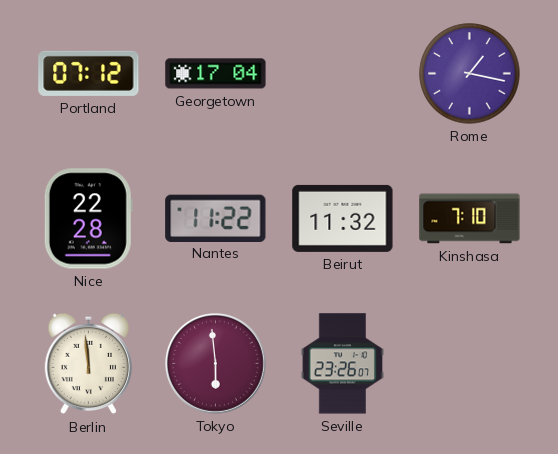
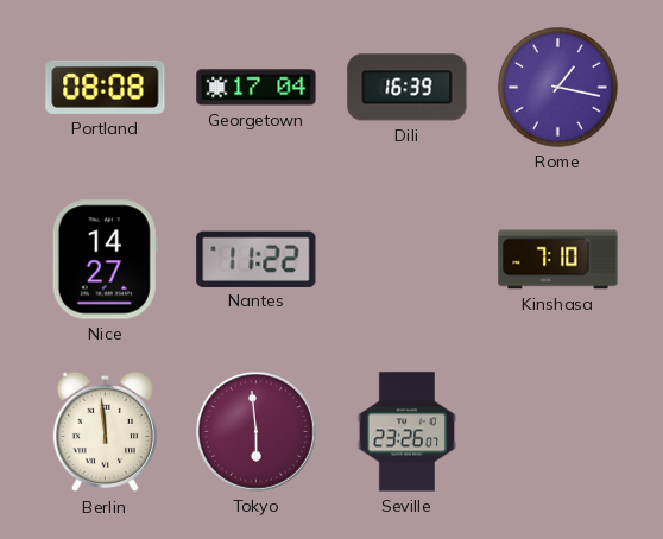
Portland: 07:12 -> 08:08
Dili: none -> 16:39
Nice: 22:28 -> 14:27
Beirut: 11:32 -> none
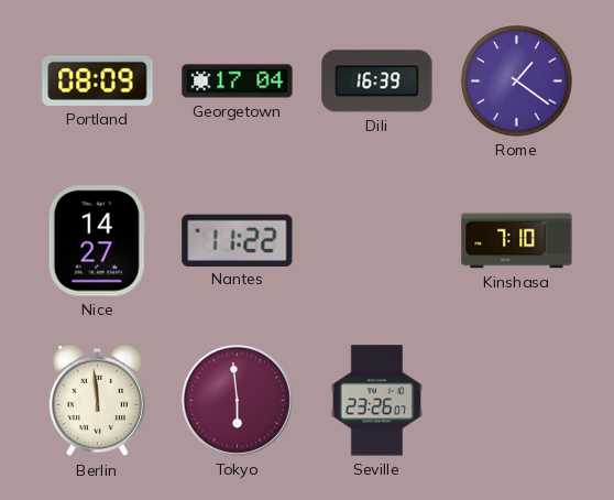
Portland: 08:08 -> 08:09
Rome: 1:17 -> 1:21
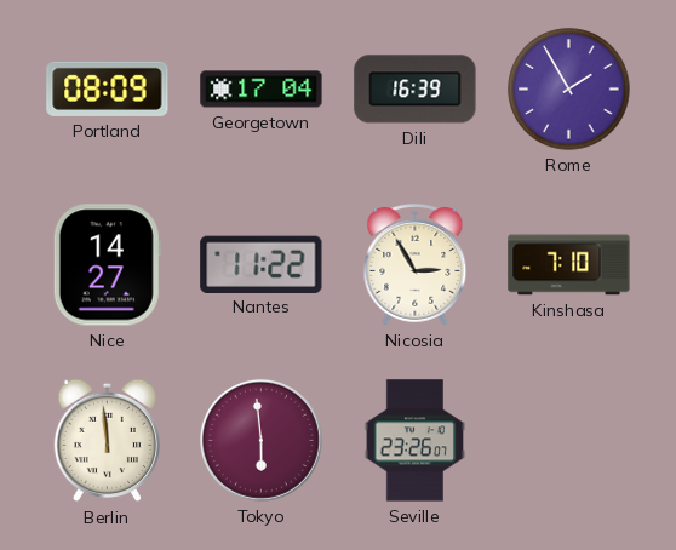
Rome: 1:21 -> 1:55
Nicosia: none -> 2:55
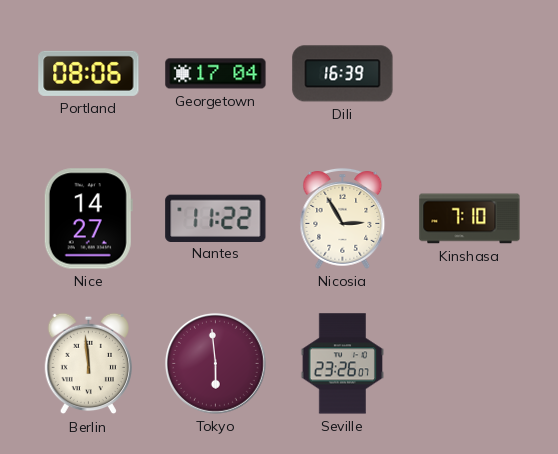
Portland: 08:09 -> 08:06
Rome: 1:55 -> none
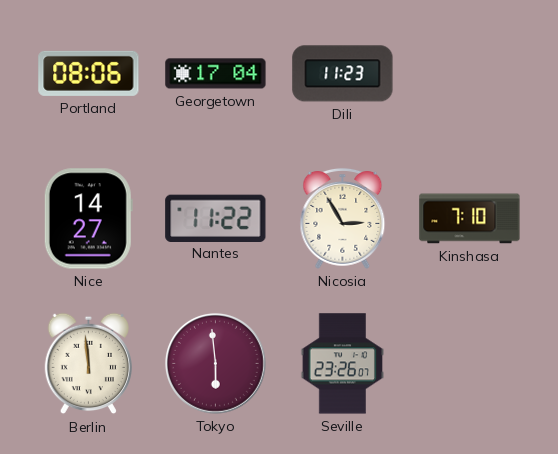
Dili: 16:39 -> 11:23
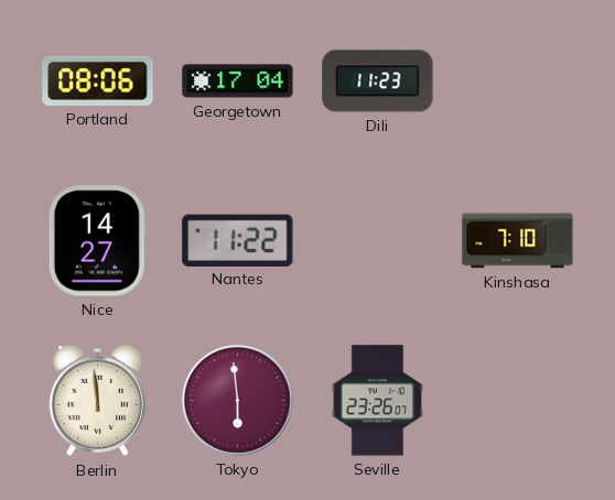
Nicosia: 2:55 -> none
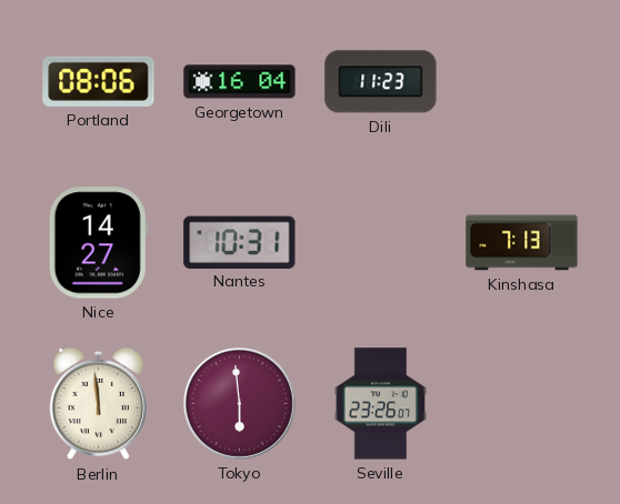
Georgetown: 17:04 -> 16:04
Nantes: 11:22 -> 10:31
Kinshasa: 7:10 -> 7:13
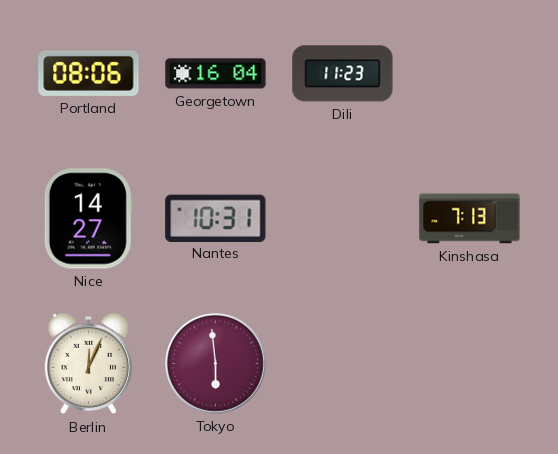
Berlin: 11:59 -> 12:04
Seville: 23:26 -> none
